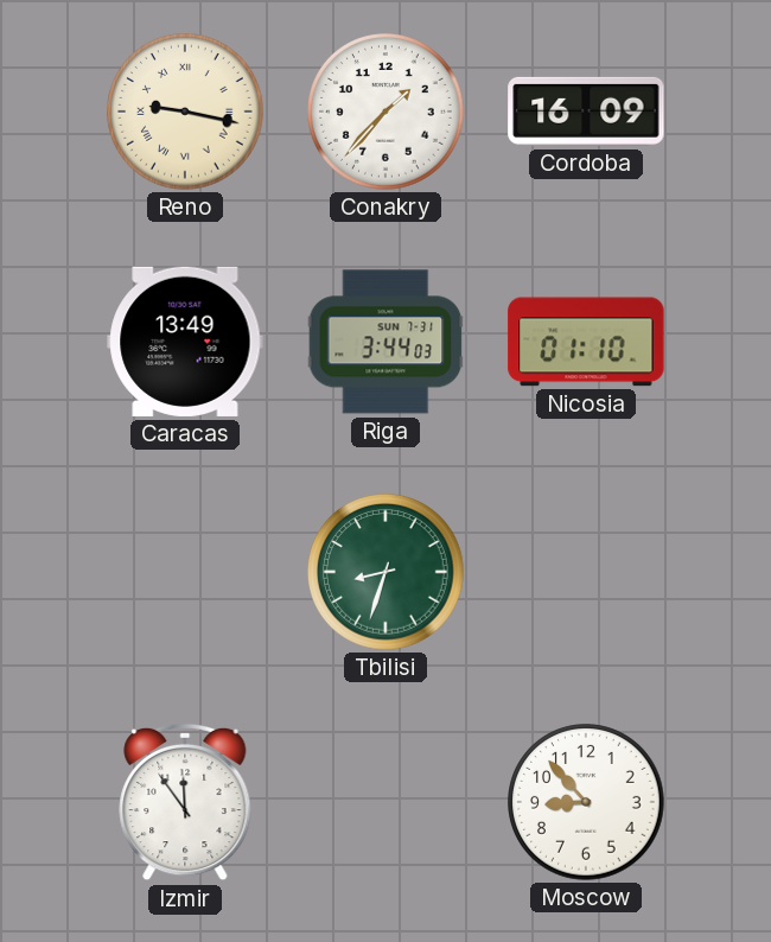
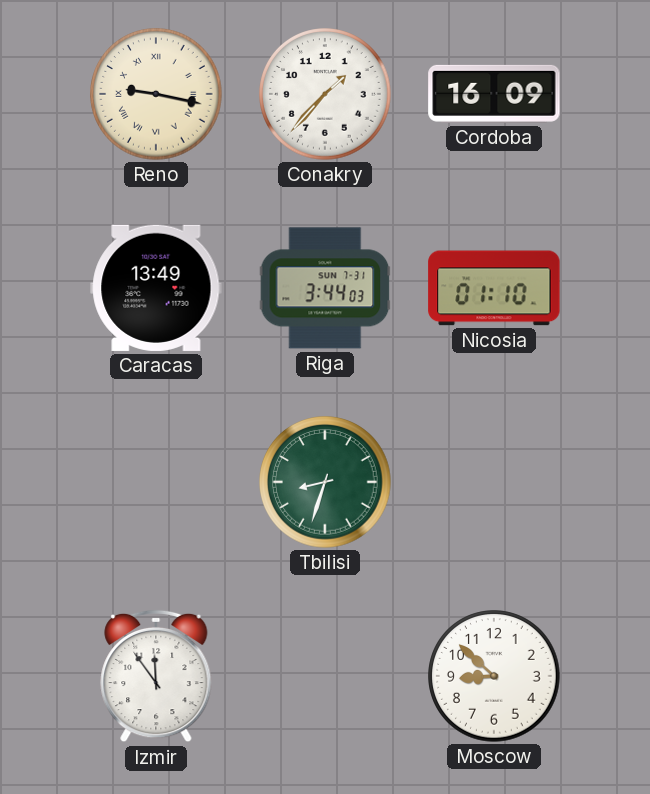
Moscow: 8:53 -> 8:52
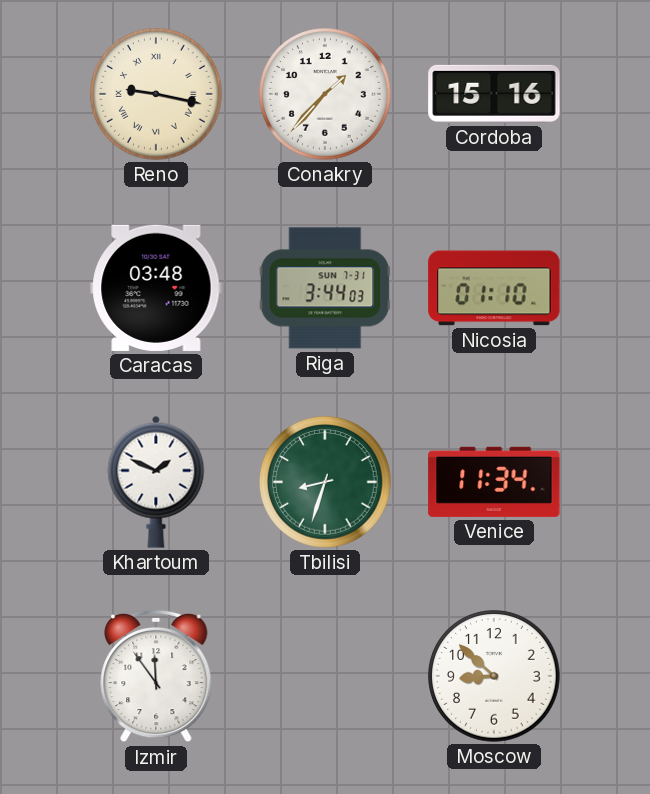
Cordoba: 16:09 -> 15:16
Caracas: 13:49 -> 03:48
Khartoum: none -> 1:49
Venice: none -> 11:34
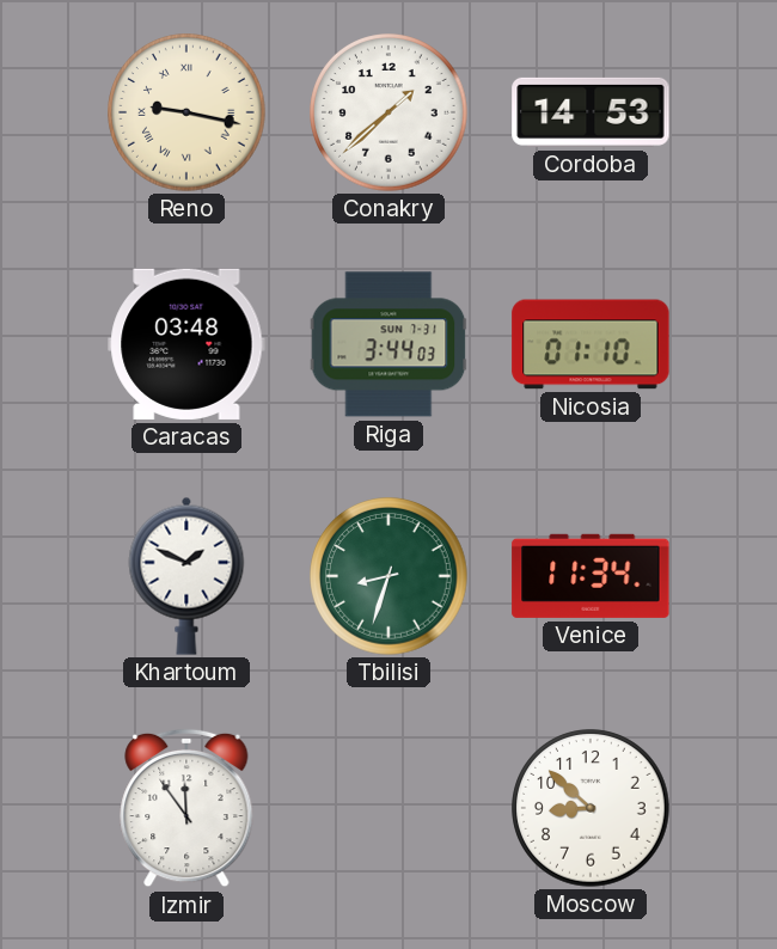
Conakry: 1:37 -> 1:38
Cordoba: 15:16 -> 14:53
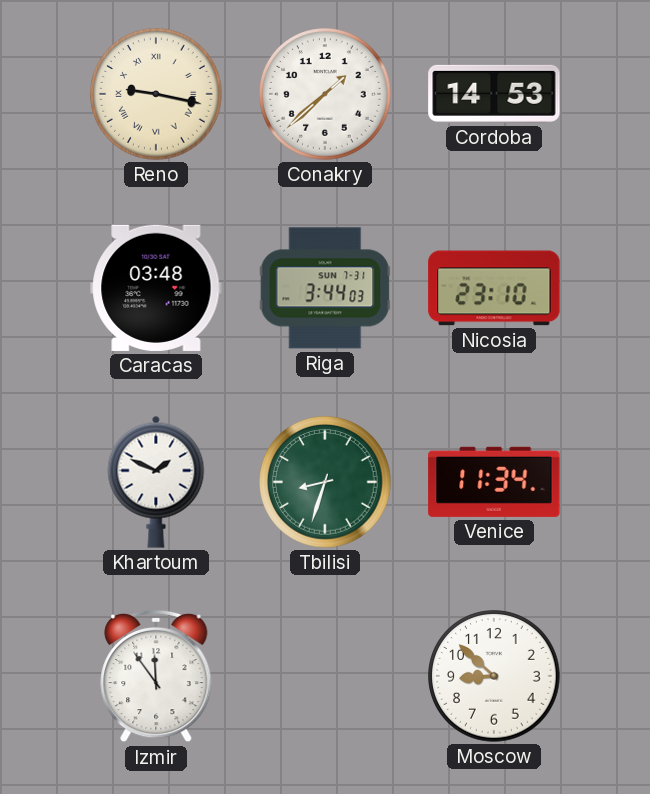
Nicosia: 01:10 -> 23:10
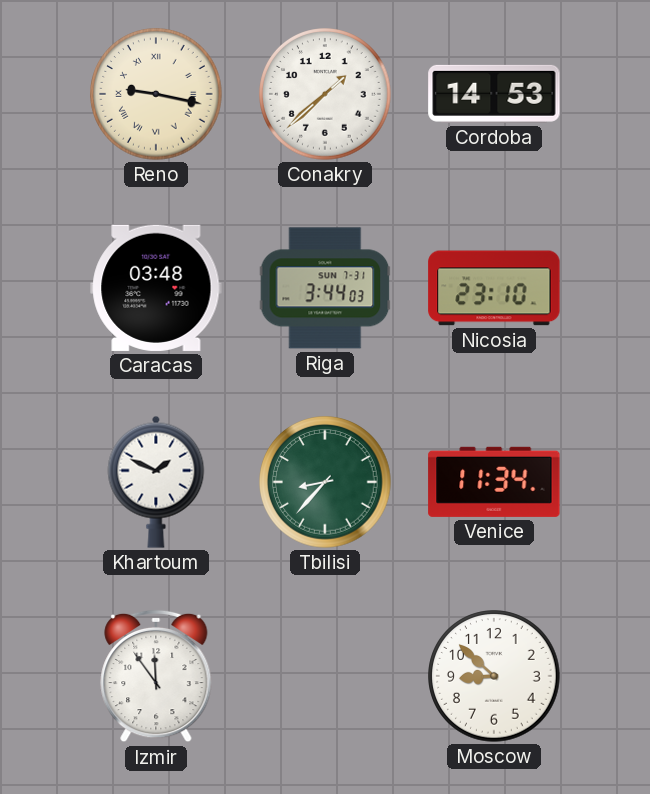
Tbilisi: 8:33 -> 8:37
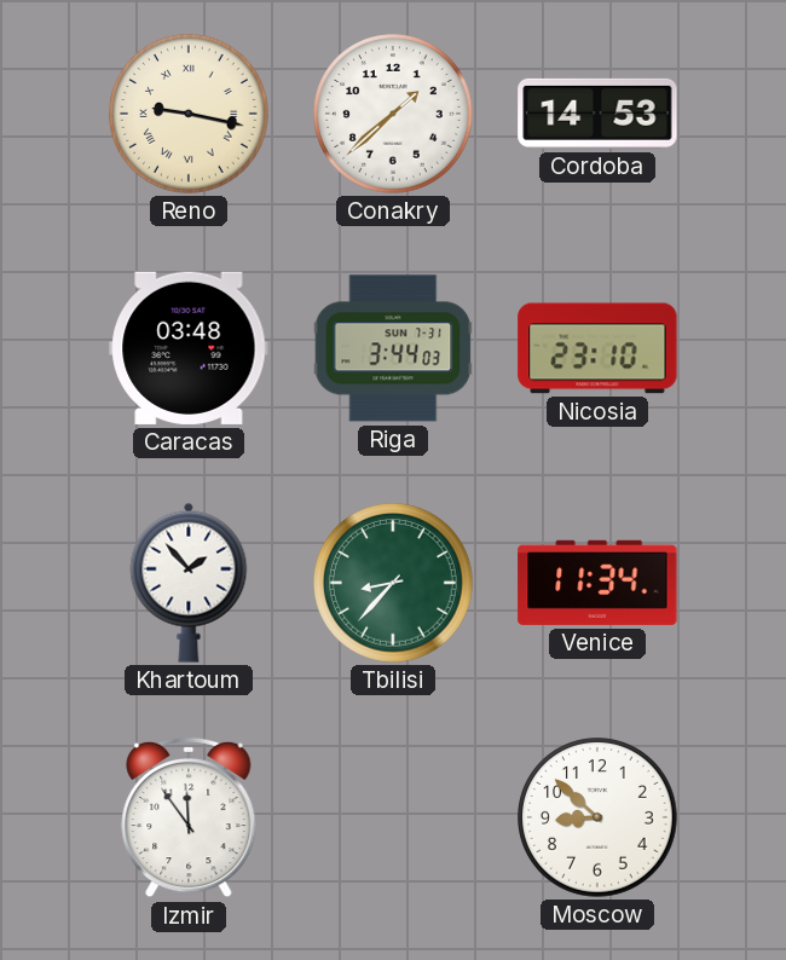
Khartoum: 1:49 -> 1:53
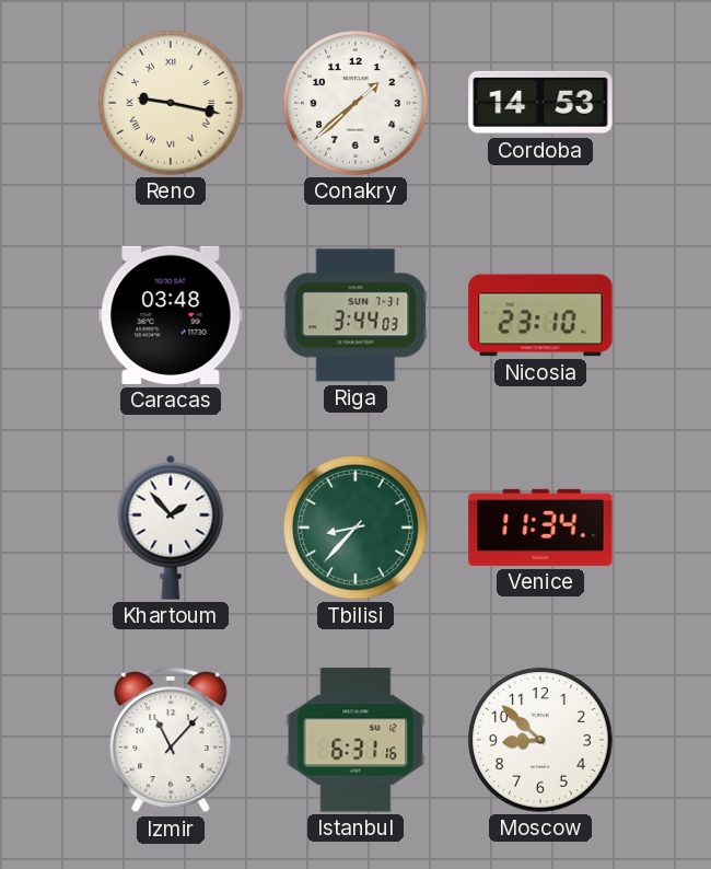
Izmir: 11:54 -> 11:07
Istanbul: none -> 6:31
